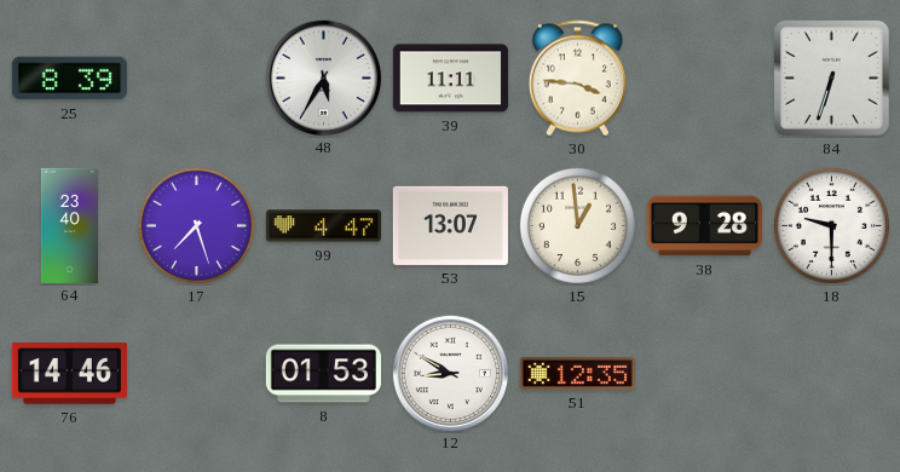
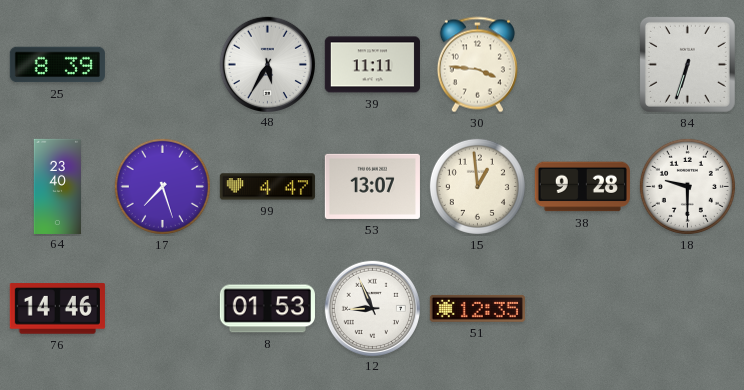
12: 8:50 -> 8:56
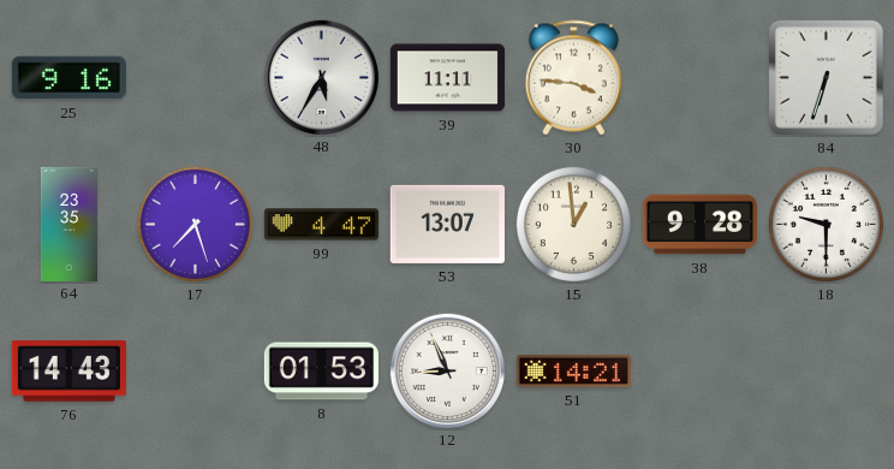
25: 8:39 -> 9:16
64: 23:40 -> 23:35
76: 14:46 -> 14:43
51: 12:35 -> 14:21
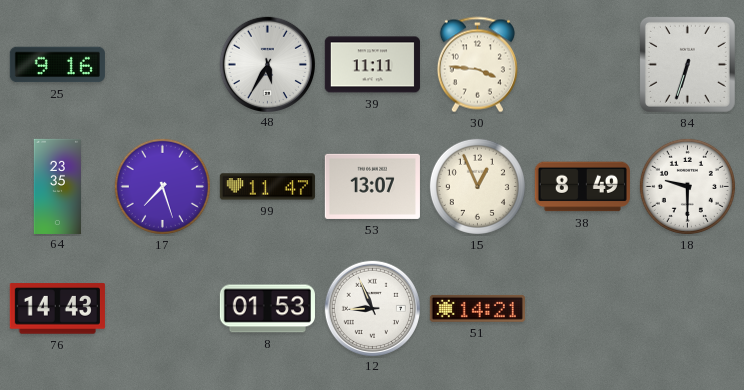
99: 4:47 -> 11:47
15: 12:59 -> 12:56
38: 9:28 -> 8:49
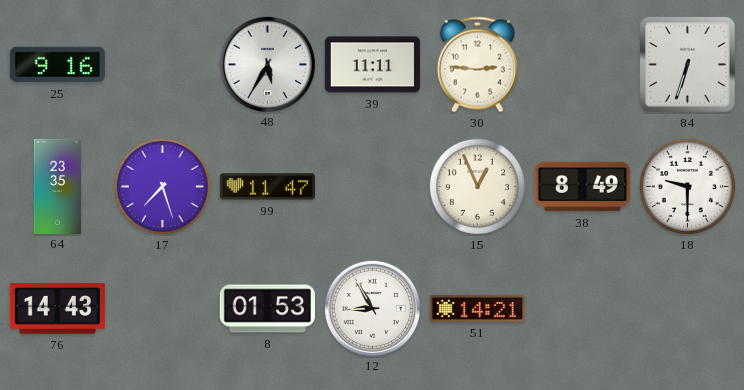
30: 3:46 -> 2:46
53: 13:07 -> none
12: 8:56 -> 8:55
